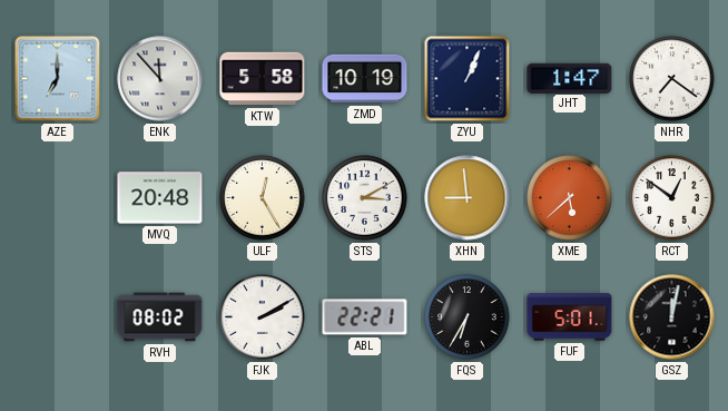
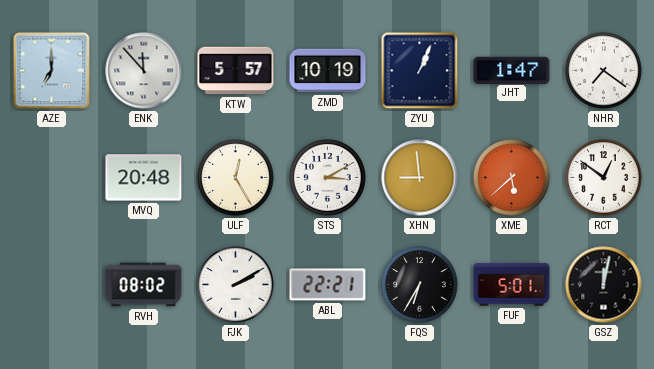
KTW: 5:58 -> 5:57
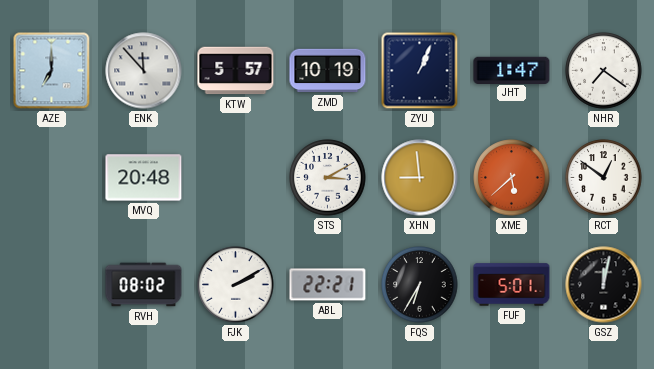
ULF: 12:25 -> none
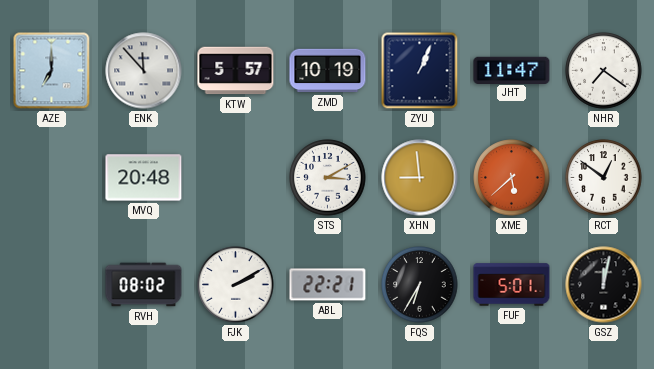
JHT: 1:47 -> 11:47
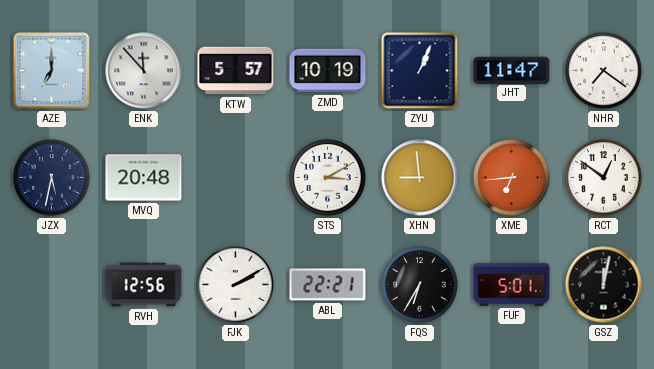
JZX: none -> 5:32
XME: 5:38 -> 6:44
RVH: 08:02 -> 12:56
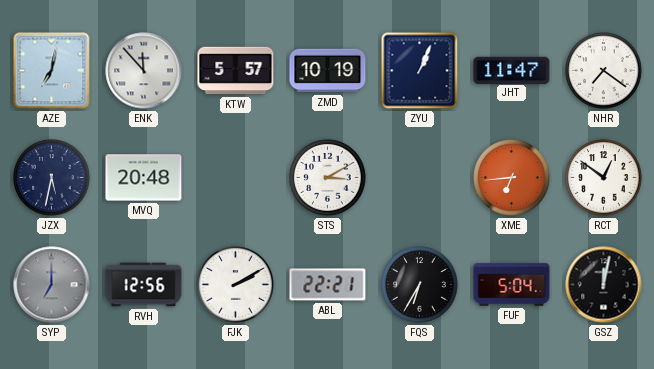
AZE: 7:00 -> 7:02
XHN: 8:59 -> none
SYP: none -> 7:00
FUF: 5:01 -> 5:04
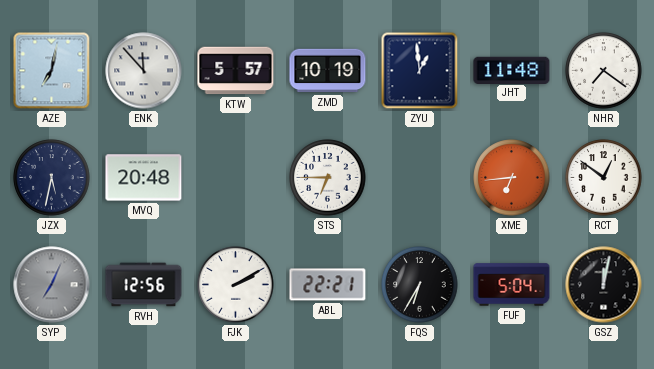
ZYU: 1:04 -> 12:59
JHT: 11:47 -> 11:48
STS: 3:10 -> 6:45
SYP: 7:00 -> 7:04
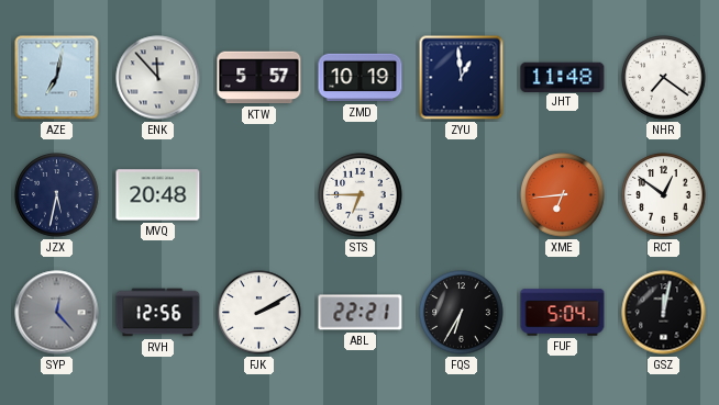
SYP: 7:04 -> 12:23
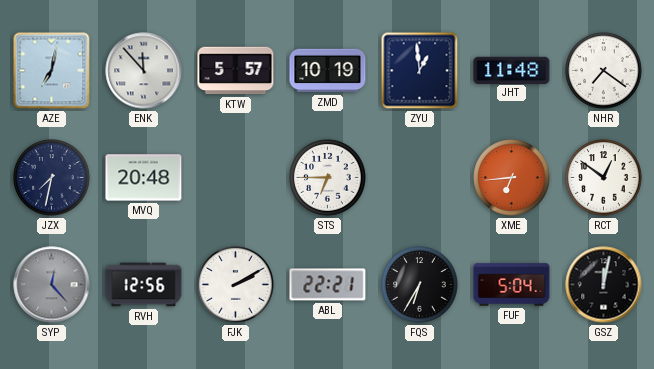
JZX: 5:32 -> 7:32
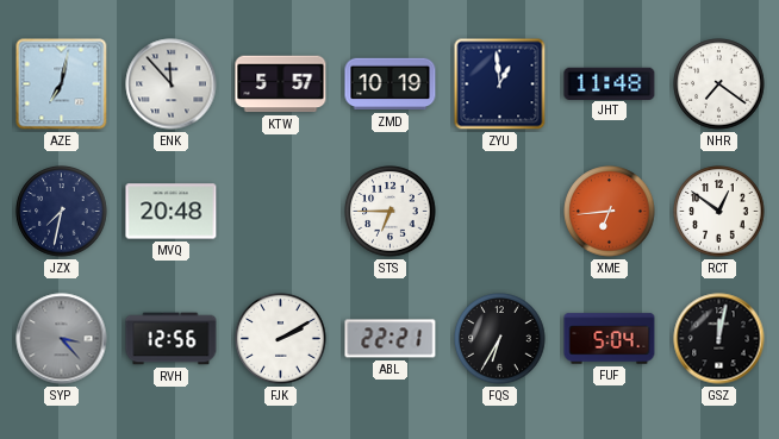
SYP: 12:23 -> 3:23
